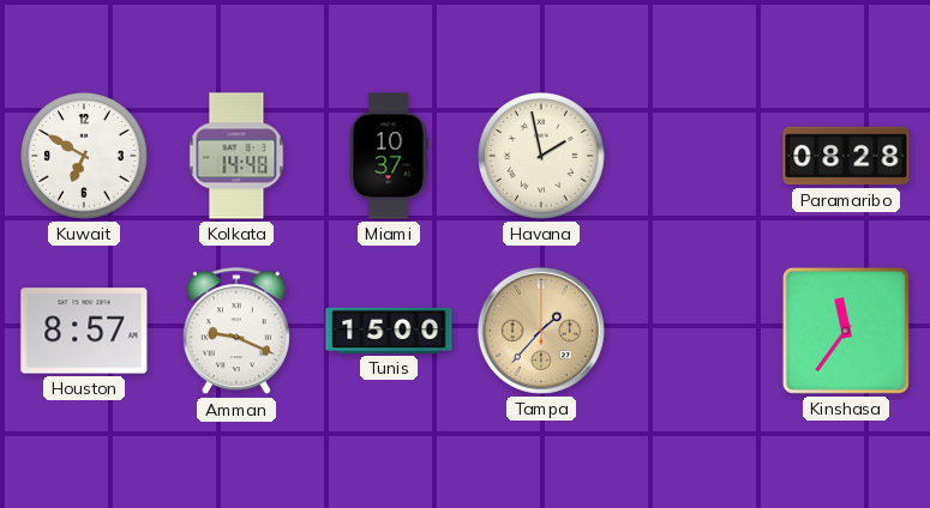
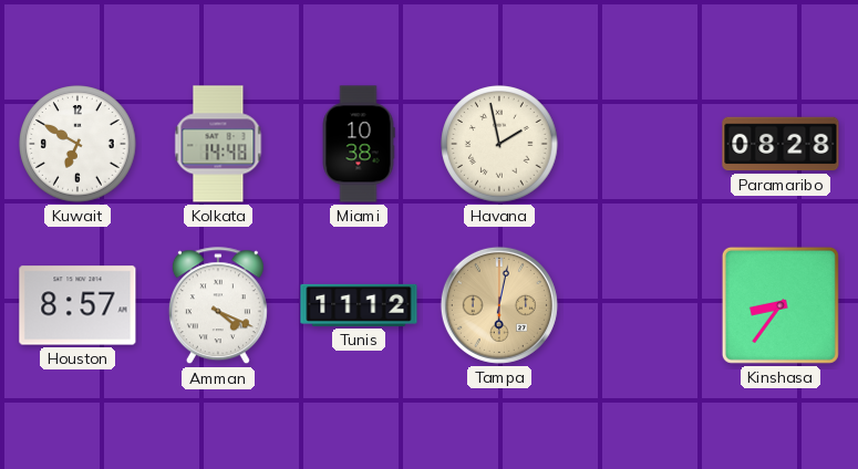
Miami: 10:37 -> 10:38
Amman: 9:19 -> 4:19
Tunis: 15:00 -> 11:12
Tampa: 1:37 -> 6:02
Kinshasa: 11:36 -> 8:36
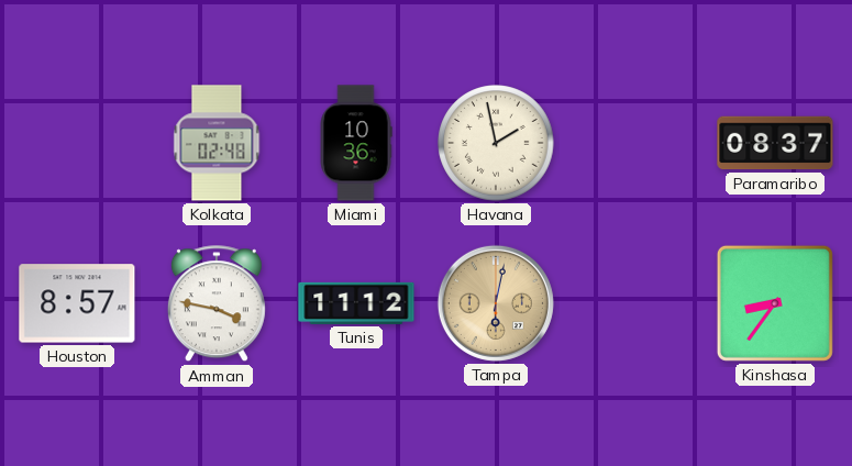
Kuwait: 6:50 -> none
Kolkata: 14:48 -> 02:48
Miami: 10:38 -> 10:36
Paramaribo: 08:28 -> 08:37
Amman: 4:19 -> 3:47
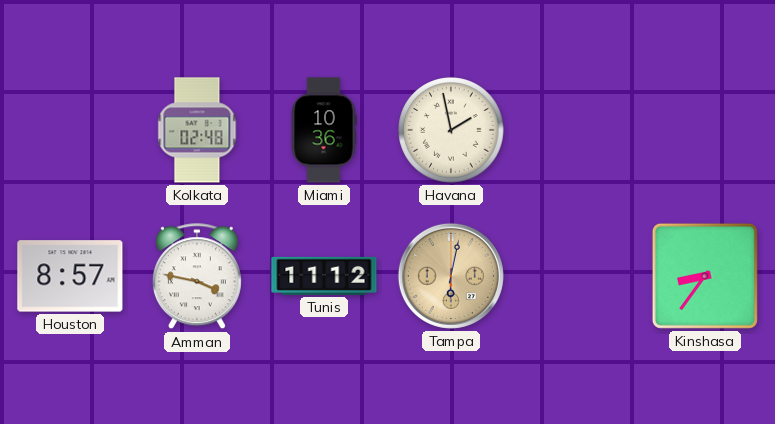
Paramaribo: 08:37 -> none
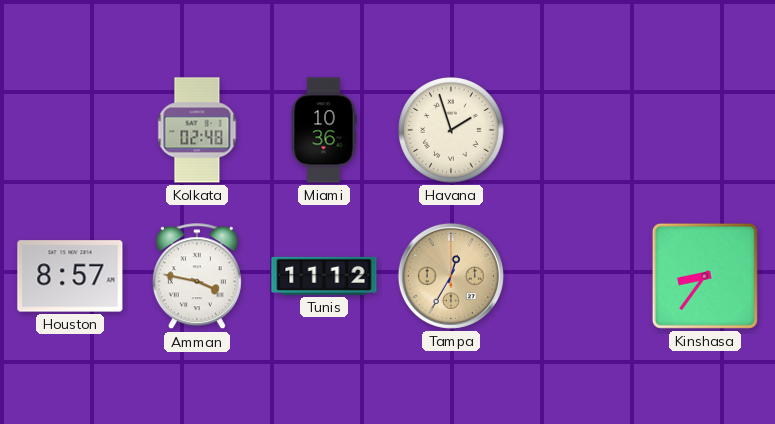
Havana: 1:58 -> 1:57
Tampa: 6:02 -> 12:35
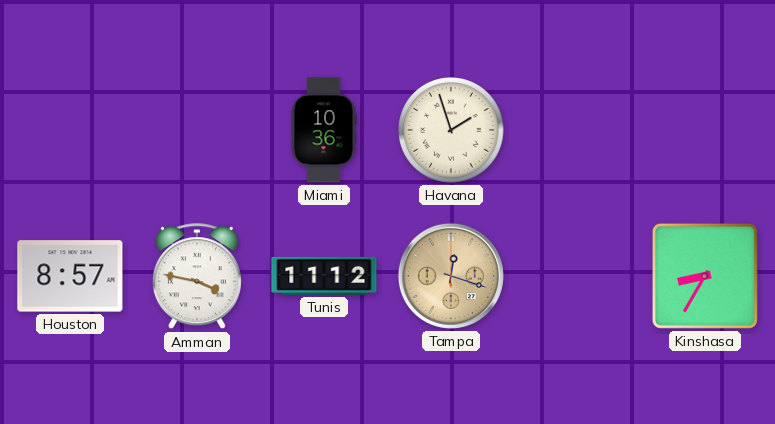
Kolkata: 02:48 -> none
Tampa: 12:35 -> 12:18
Kinshasa: 8:36 -> 8:35
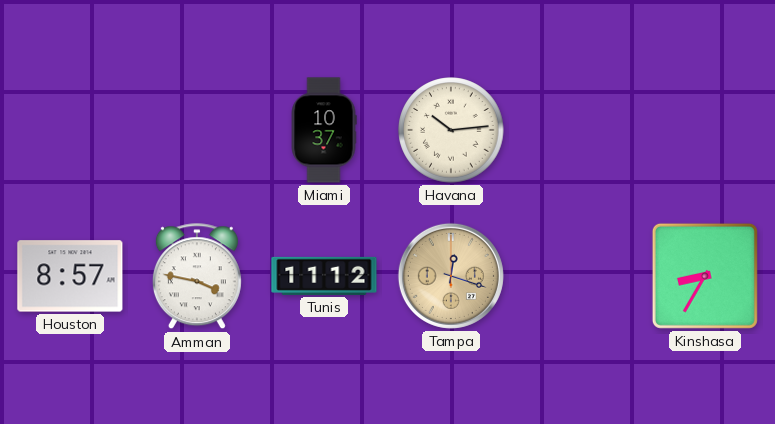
Miami: 10:36 -> 10:37
Havana: 1:57 -> 10:14
